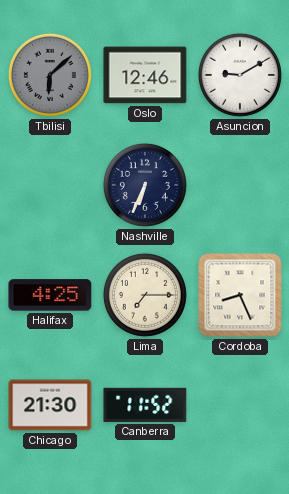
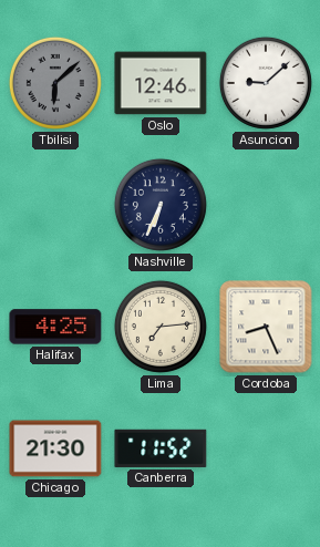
Asuncion: 9:10 -> 9:08
Lima: 7:15 -> 7:14
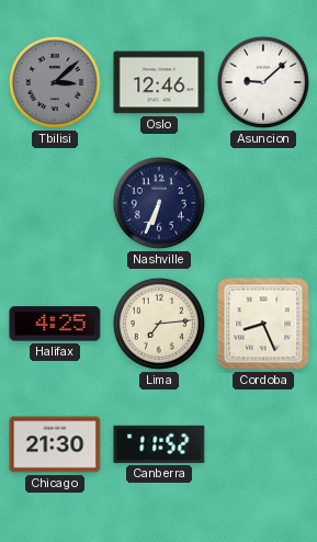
Tbilisi: 6:08 -> 3:08
